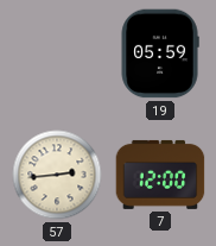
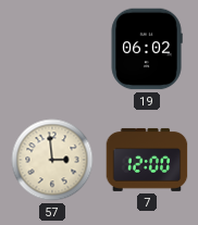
19: 05:59 -> 06:02
57: 2:44 -> 2:59
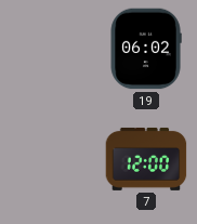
57: 2:59 -> none
